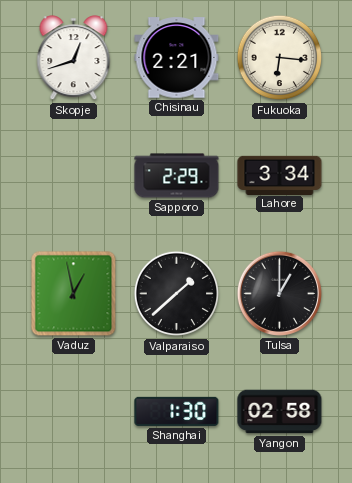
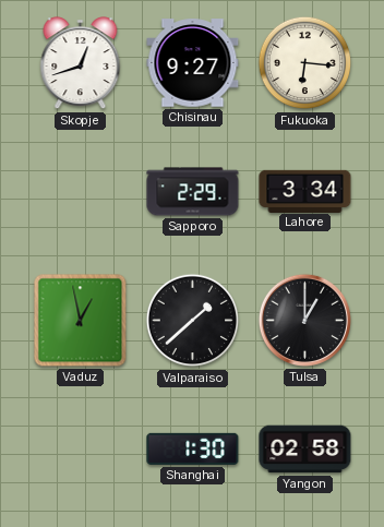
Chisinau: 2:21 -> 9:27
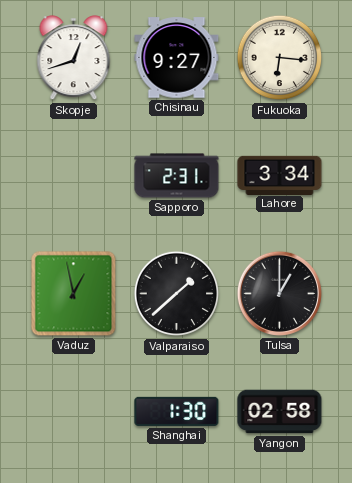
Sapporo: 2:29 -> 2:31
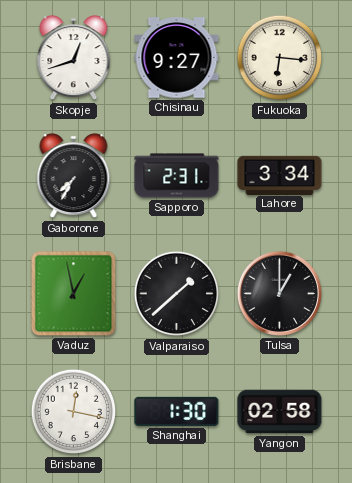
Gaborone: none -> 7:35
Brisbane: none -> 12:17
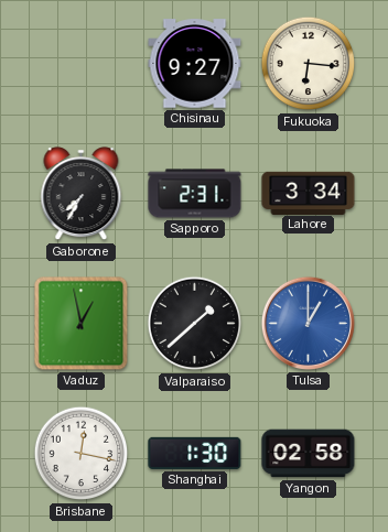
Skopje: 12:42 -> none
Tulsa dial: black -> blue
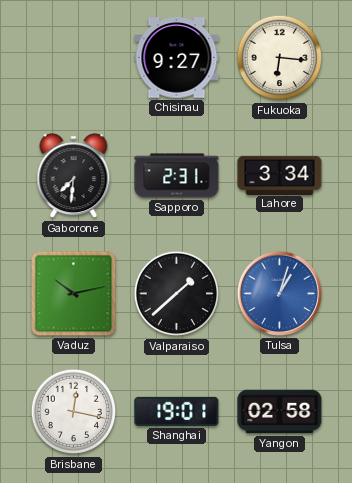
Gaborone: 7:35 -> 7:31
Vaduz: 12:58 -> 10:13
Tulsa: 1:00 -> 1:03
Shanghai: 1:30 -> 19:01
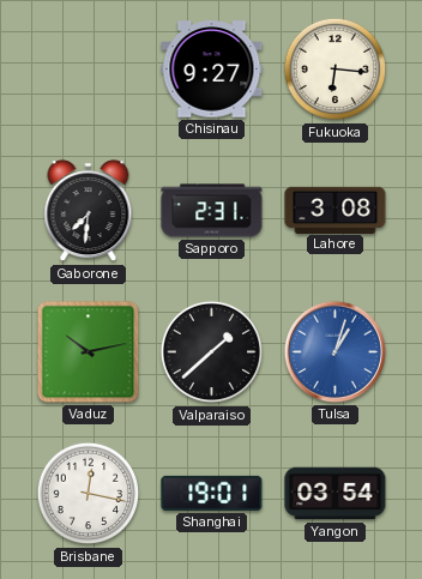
Lahore: 3:34 -> 3:08
Yangon: 02:58 -> 03:54
